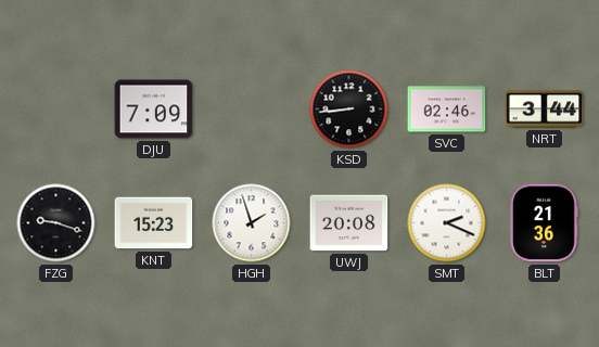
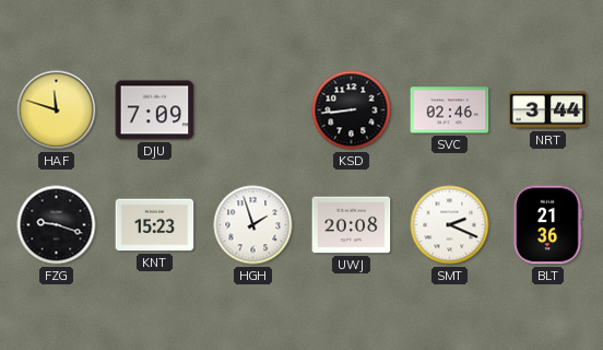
HAF: none -> 11:48
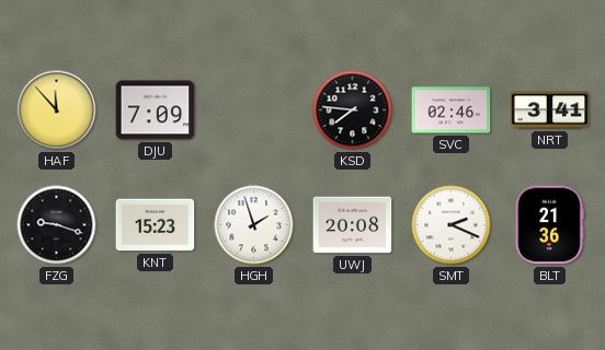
HAF: 11:48 -> 11:53
KSD: 8:44 -> 7:46
NRT: 3:44 -> 3:41
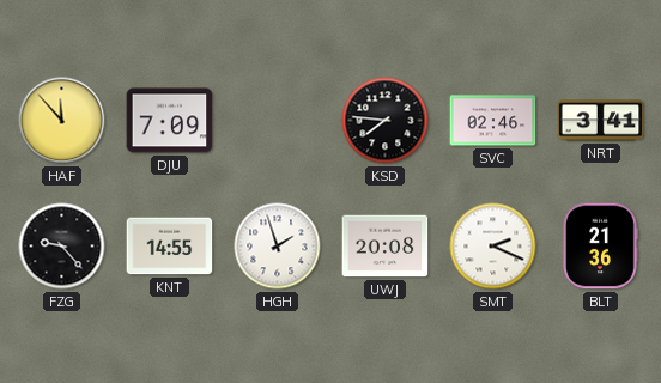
FZG: 9:18 -> 9:23
KNT: 15:23 -> 14:55
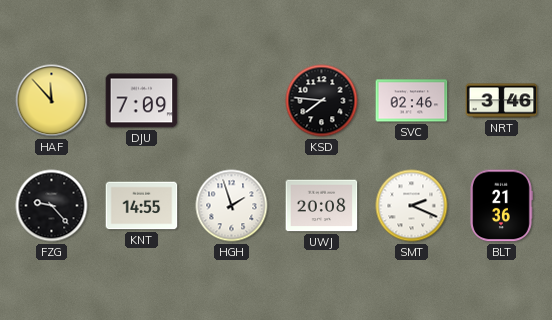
NRT: 3:41 -> 3:46
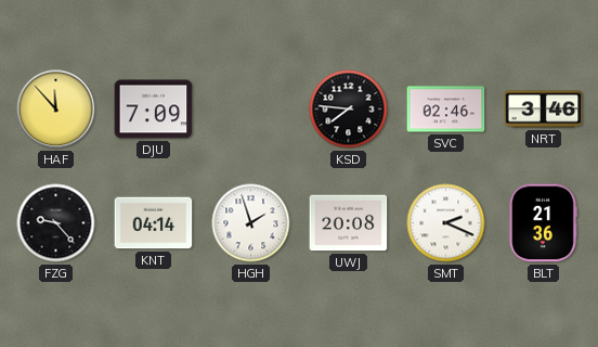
KNT: 14:55 -> 04:14
